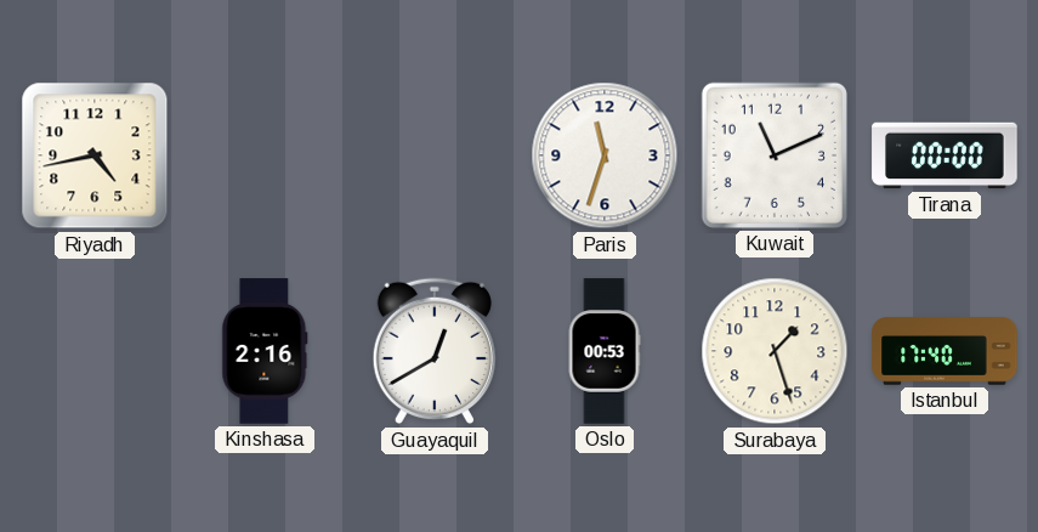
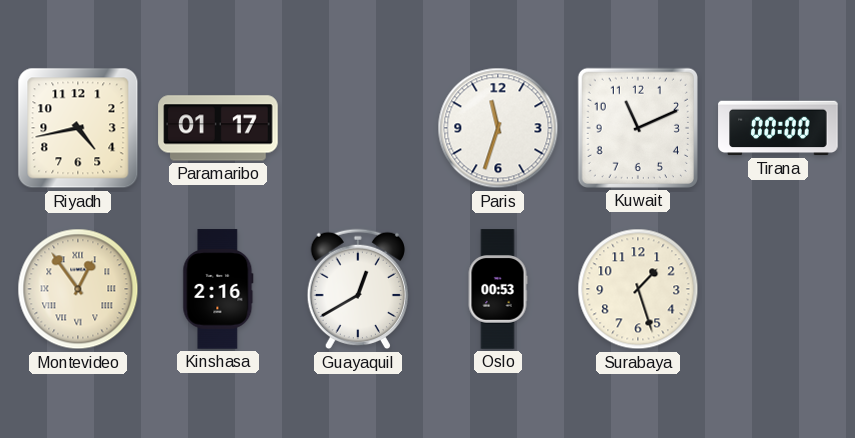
Paramaribo: none -> 01:17
Montevideo: none -> 12:54
Istanbul: 17:40 -> none
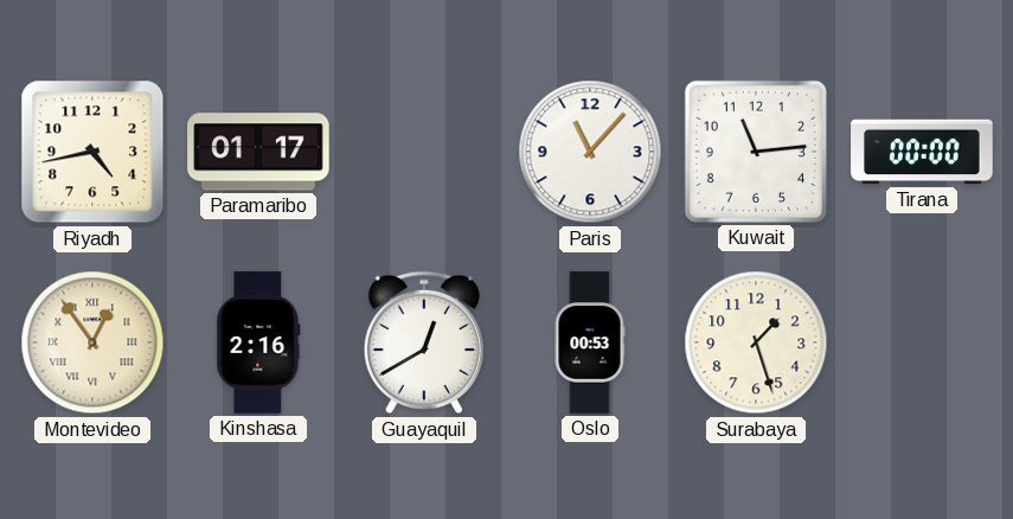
Paris: 11:33 -> 11:07
Kuwait: 11:11 -> 11:14
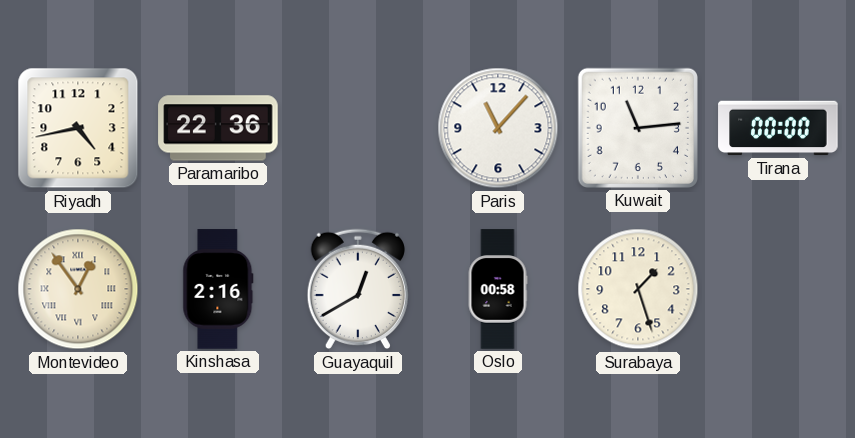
Paramaribo: 01:17 -> 22:36
Oslo: 00:53 -> 00:58
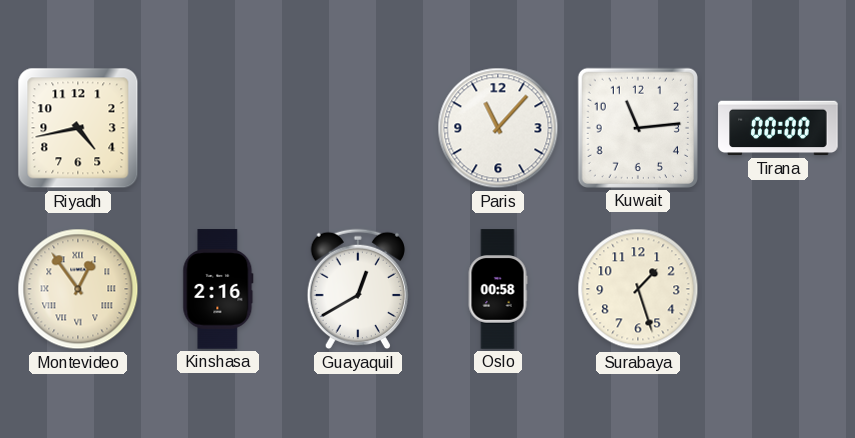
Paramaribo: 22:36 -> none
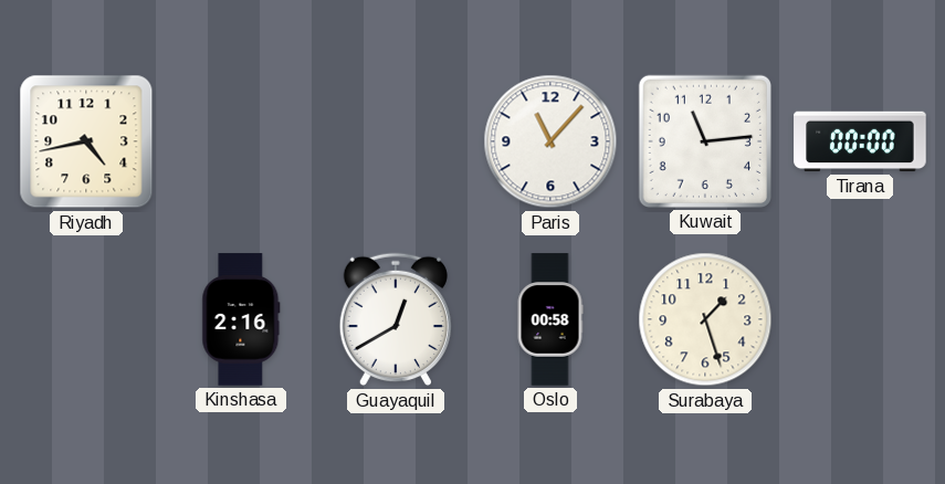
Montevideo: 12:54 -> none
